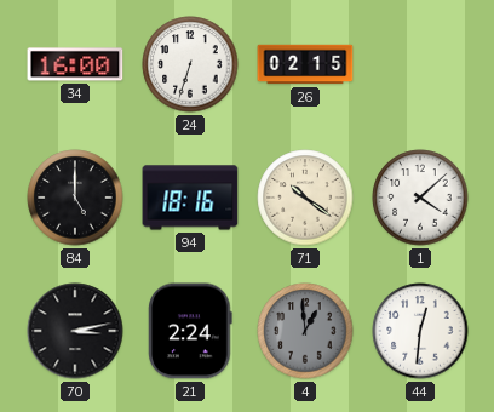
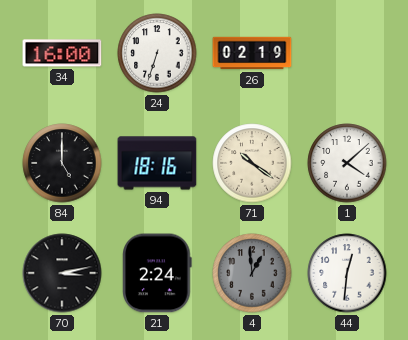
26: 02:15 -> 02:19
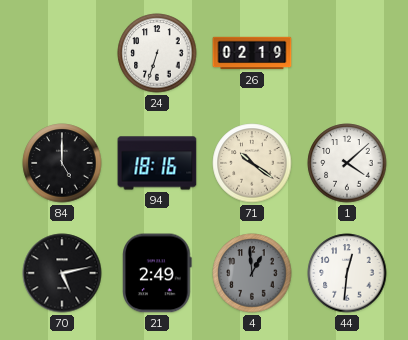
34: 16:00 -> none
70: 3:13 -> 5:13
21: 2:24 -> 2:49
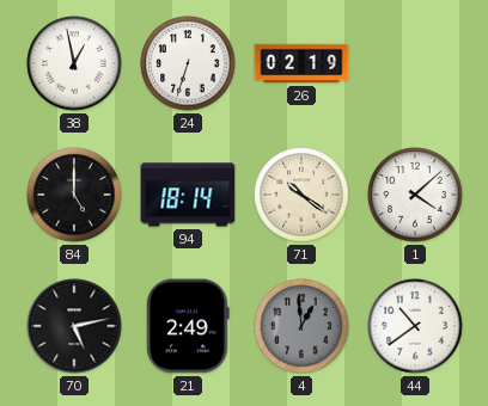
38: none -> 12:58
94: 18:16 -> 18:14
44: 12:31 -> 10:39
